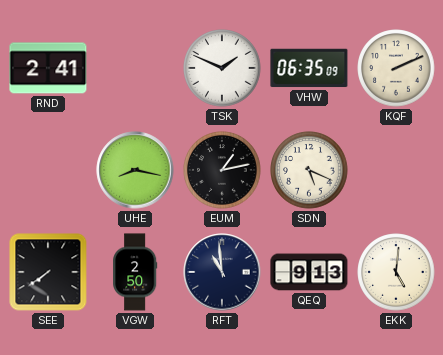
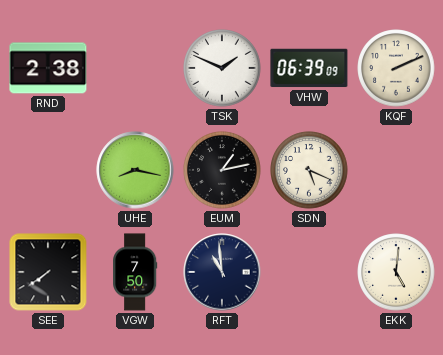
RND: 2:41 -> 2:38
VHW: 06:35 -> 06:39
VGW: 2:50 -> 7:50
QEQ: 9:13 -> none
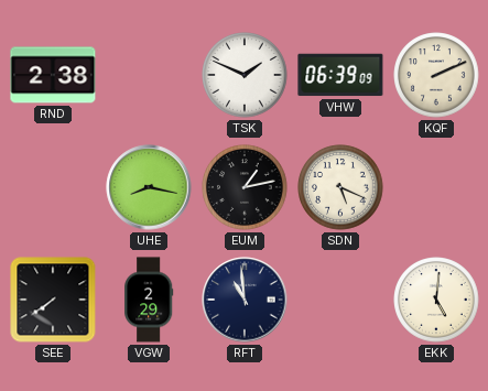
VGW: 7:50 -> 2:29
